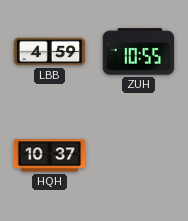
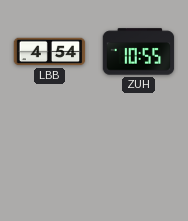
LBB: 4:59 -> 4:54
HQH: 10:37 -> none
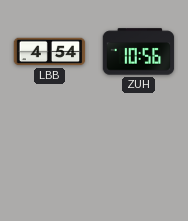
ZUH: 10:55 -> 10:56
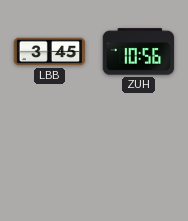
LBB: 4:54 -> 3:45
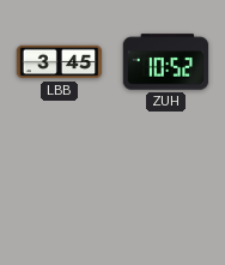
ZUH: 10:56 -> 10:52
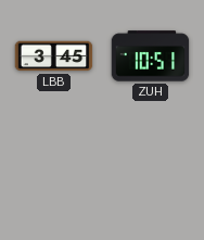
ZUH: 10:52 -> 10:51
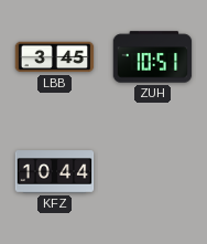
KFZ: none -> 10:44
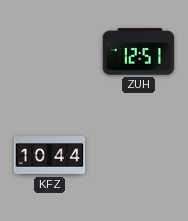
LBB: 3:45 -> none
ZUH: 10:51 -> 12:51
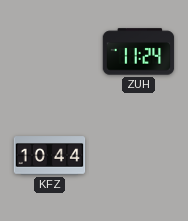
ZUH: 12:51 -> 11:24
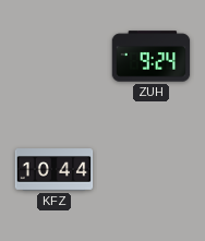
ZUH: 11:24 -> 9:24
